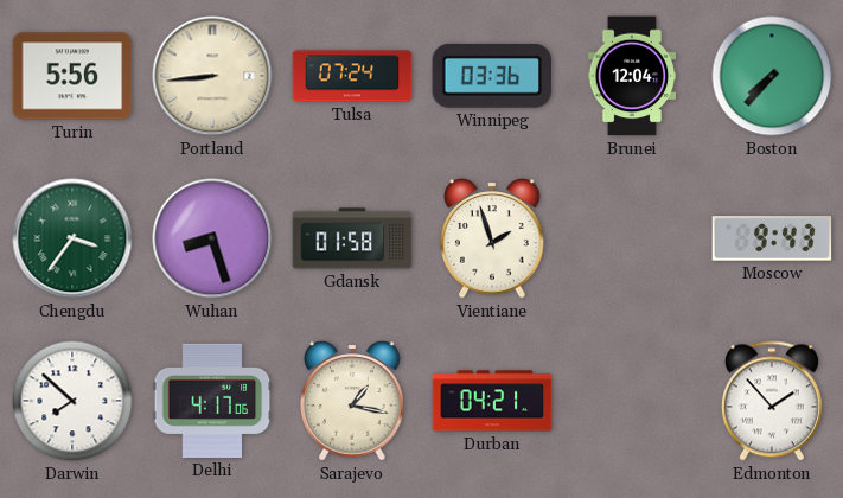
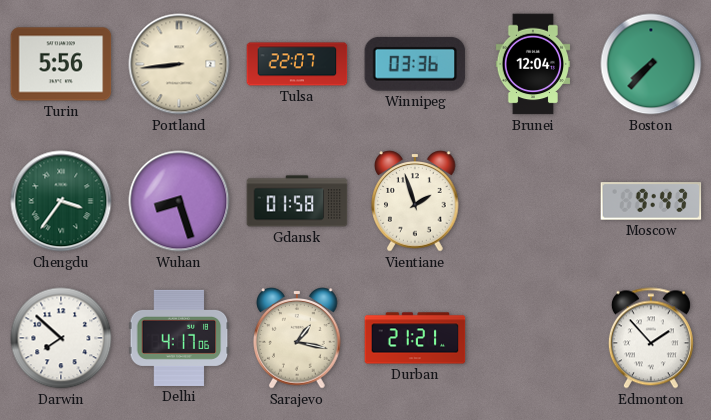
Tulsa: 07:24 -> 22:07
Durban: 04:21 -> 21:21
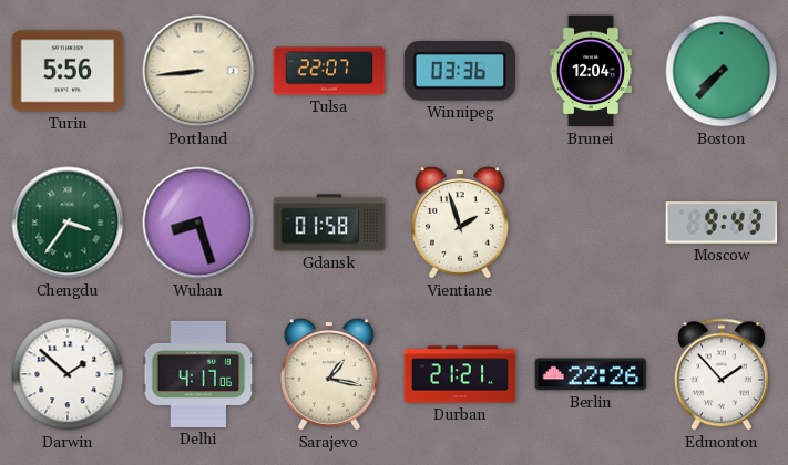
Darwin: 7:52 -> 1:52
Berlin: none -> 22:26
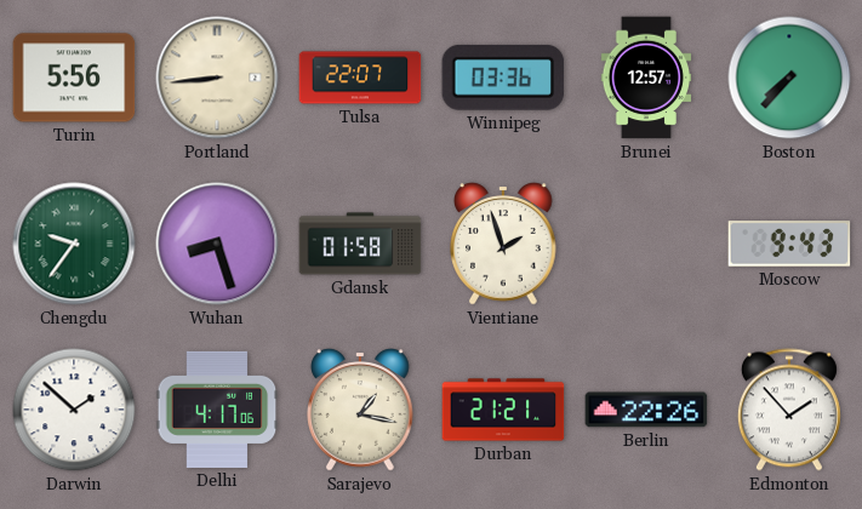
Brunei: 12:04 -> 12:57
Chengdu: 3:36 -> 9:36
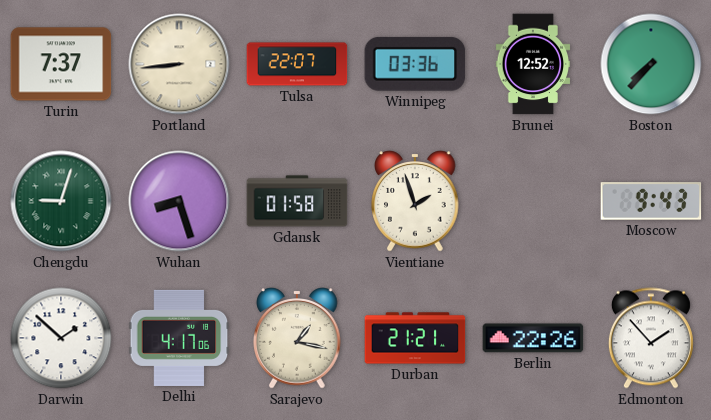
Turin: 5:56 -> 7:37
Brunei: 12:57 -> 12:52
Chengdu: 9:36 -> 9:03
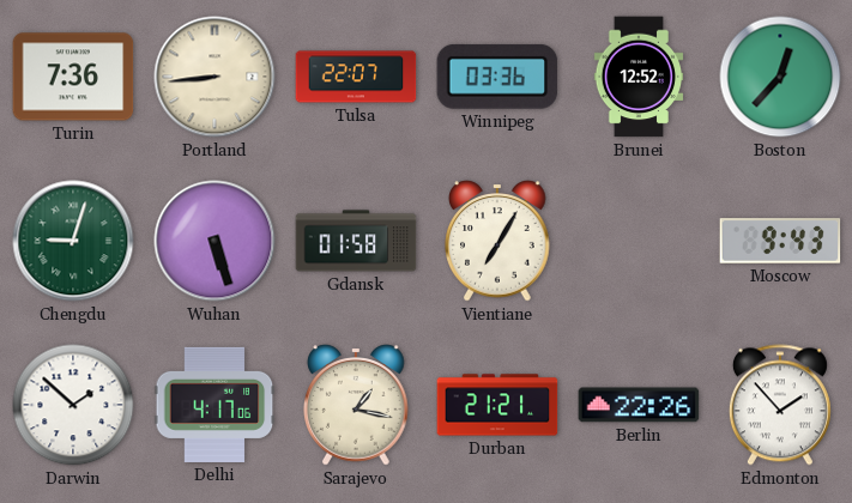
Turin: 7:37 -> 7:36
Boston: 7:37 -> 12:37
Wuhan: 8:27 -> 5:27
Vientiane: 1:57 -> 7:05
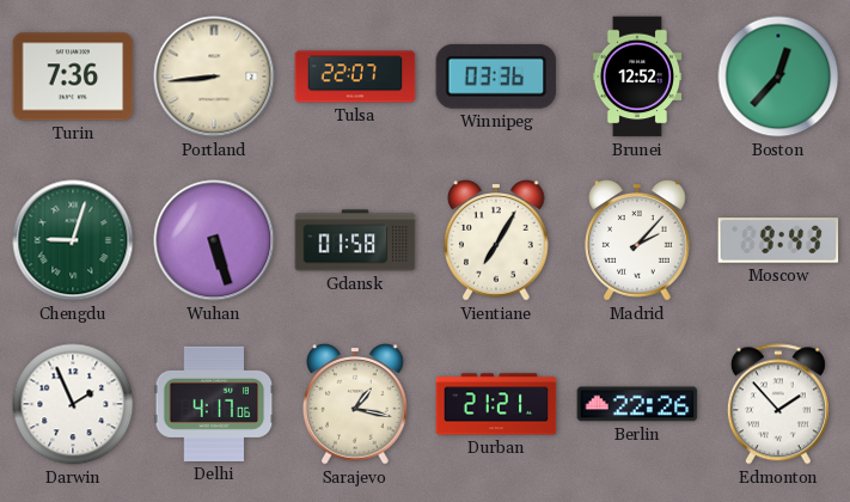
Madrid: none -> 2:07
Darwin: 1:52 -> 1:56
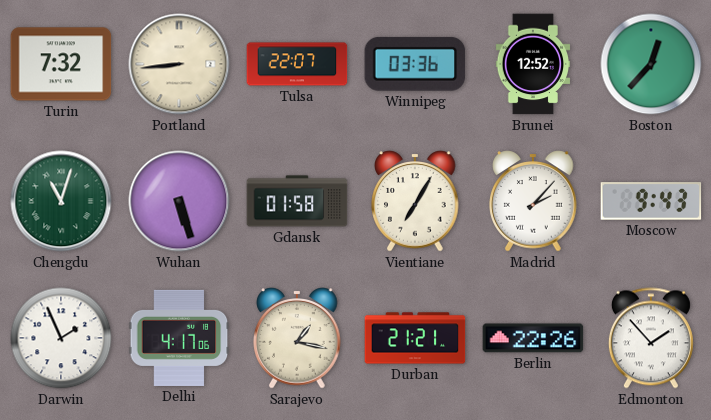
Turin: 7:36 -> 7:32
Chengdu: 9:03 -> 11:03
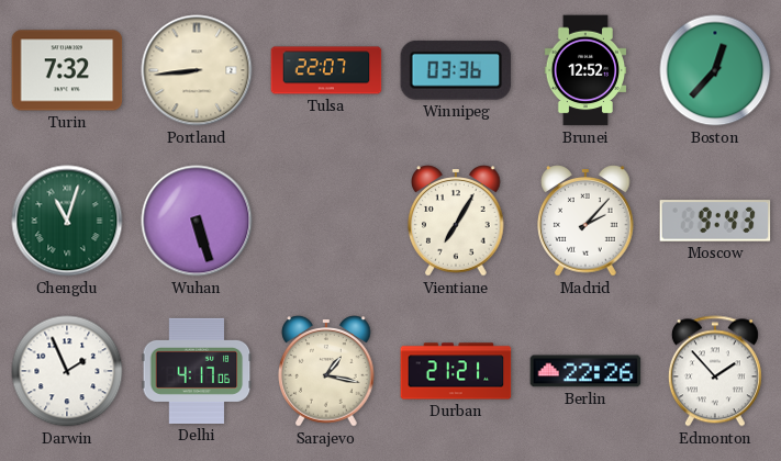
Gdansk: 01:58 -> none
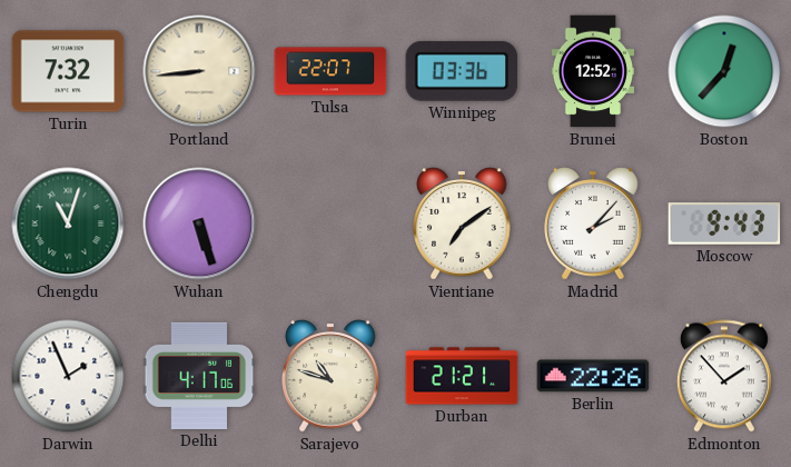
Vientiane: 7:05 -> 7:09
Sarajevo: 1:17 -> 10:48
